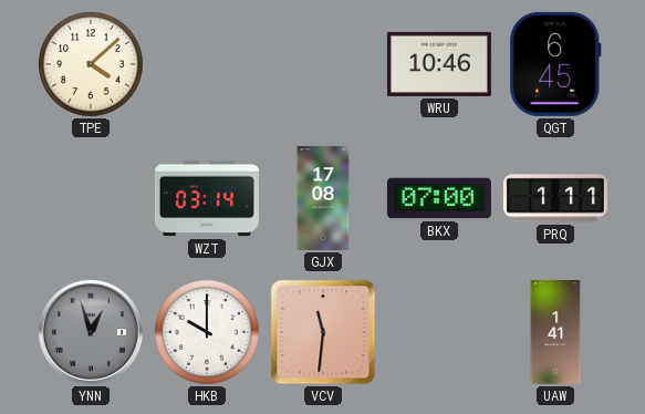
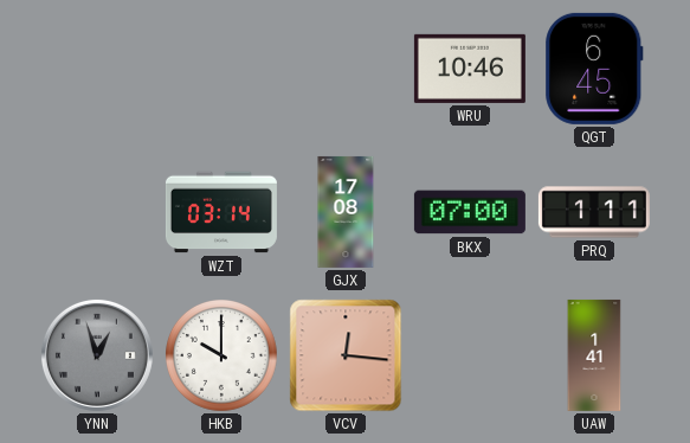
TPE: 4:08 -> none
VCV: 11:31 -> 12:16
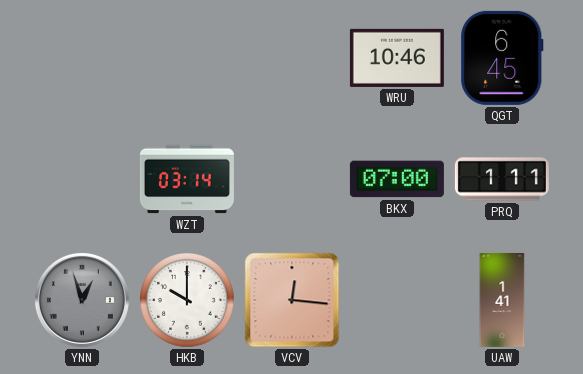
GJX: 17:08 -> none
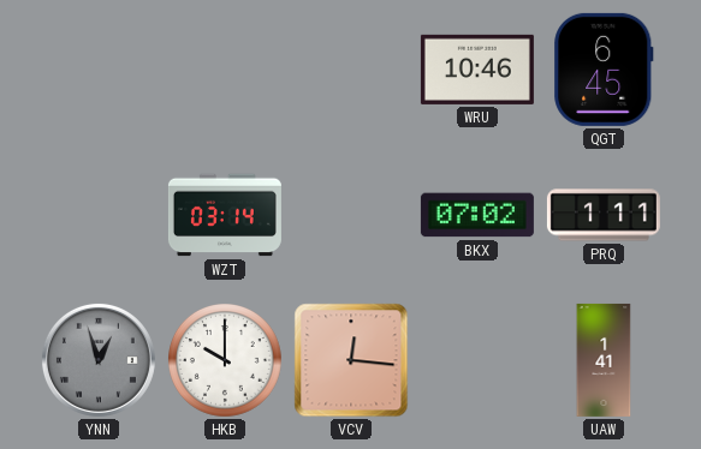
BKX: 07:00 -> 07:02
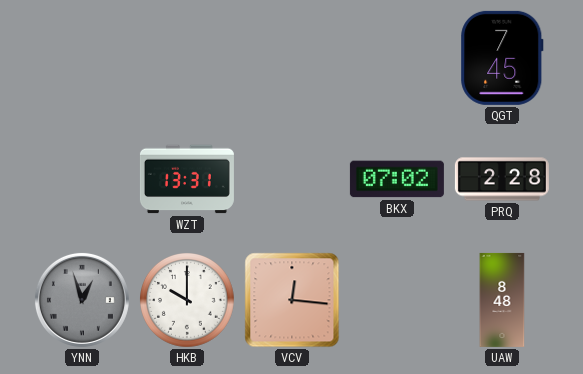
WRU: 10:46 -> none
QGT: 6:45 -> 7:45
WZT: 03:14 -> 13:31
PRQ: 1:11 -> 2:28
UAW: 1:41 -> 8:48
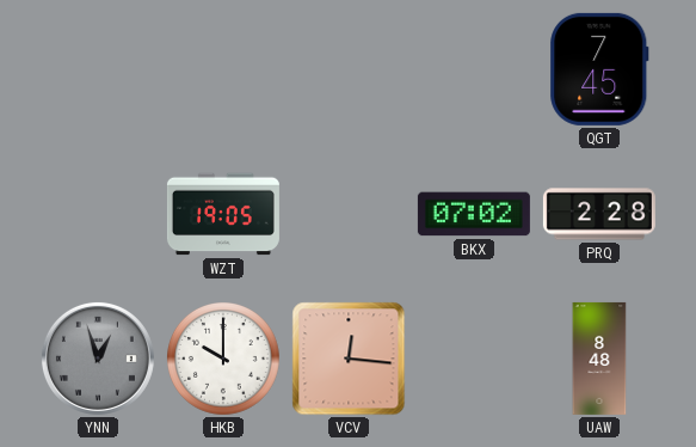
WZT: 13:31 -> 19:05
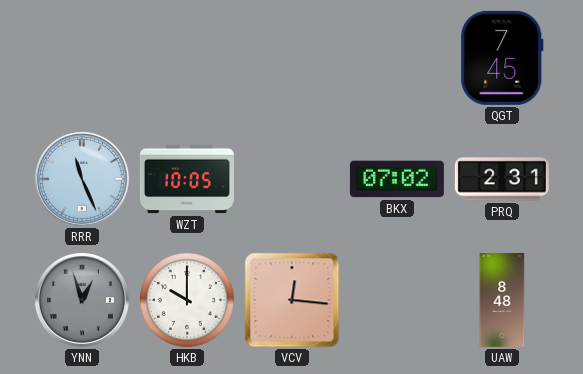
RRR: none -> 11:26
WZT: 19:05 -> 10:05
PRQ: 2:28 -> 2:31
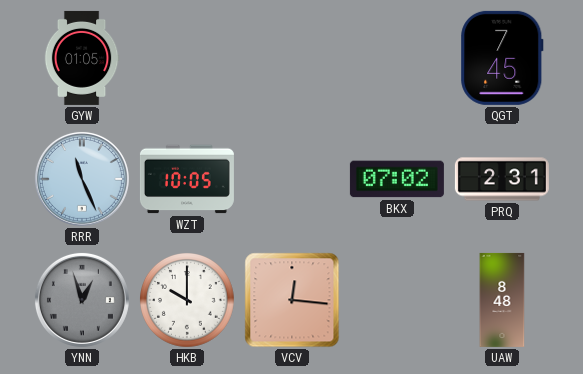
GYW: none -> 01:05
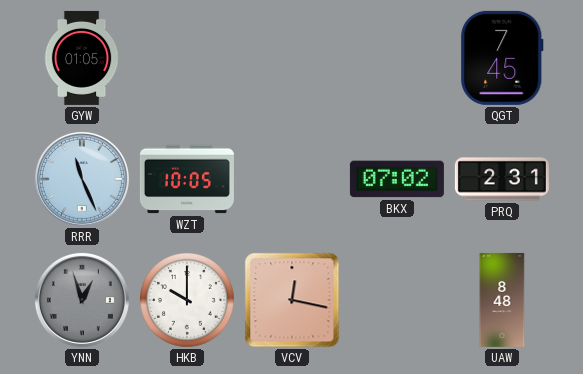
VCV: 12:16 -> 12:17
